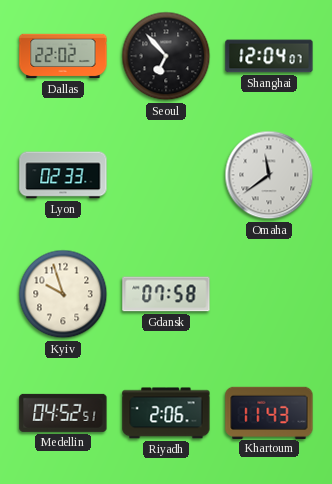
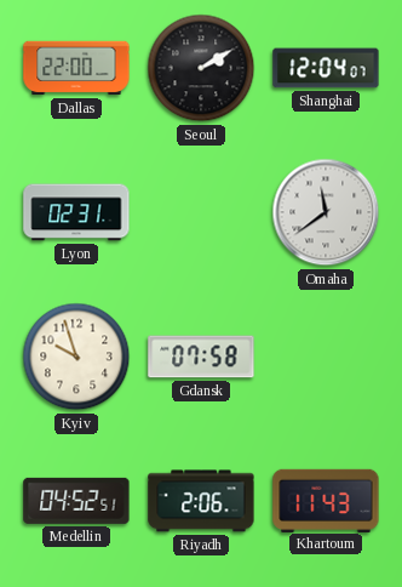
Dallas: 22:02 -> 22:00
Seoul: 6:53 -> 2:10
Lyon: 02:33 -> 02:31
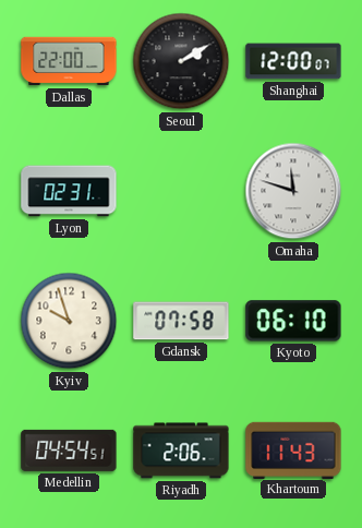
Shanghai: 12:04 -> 12:00
Omaha: 11:39 -> 11:48
Kyoto: none -> 06:10
Medellin: 04:52 -> 04:54
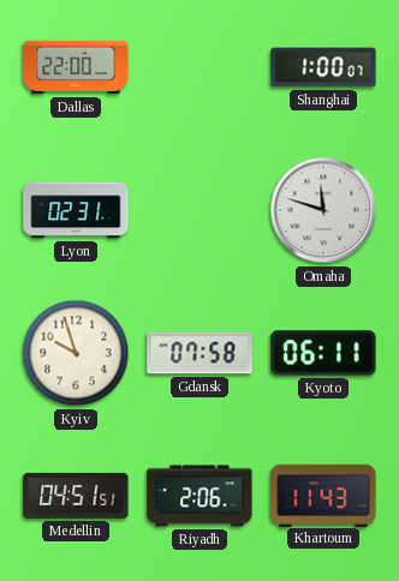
Seoul: 2:10 -> none
Shanghai: 12:00 -> 1:00
Kyoto: 06:10 -> 06:11
Medellin: 04:54 -> 04:51
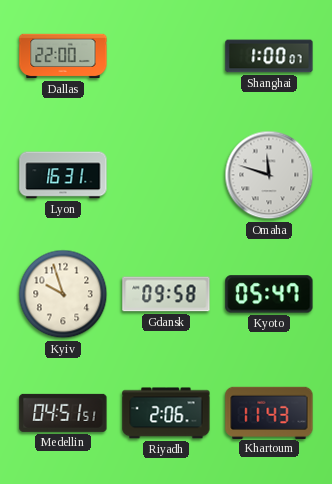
Lyon: 02:31 -> 16:31
Gdansk: 07:58 -> 09:58
Kyoto: 06:11 -> 05:47
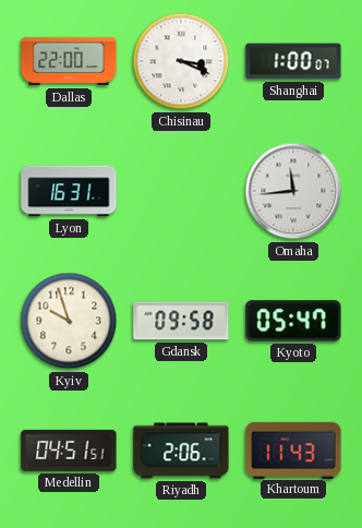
Chisinau: none -> 3:19
Omaha: 11:48 -> 11:44
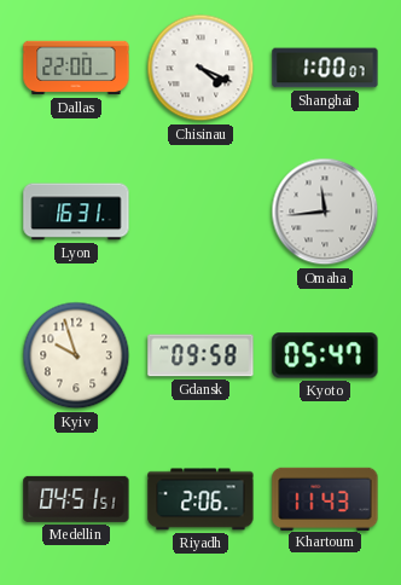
Chisinau: 3:19 -> 4:19
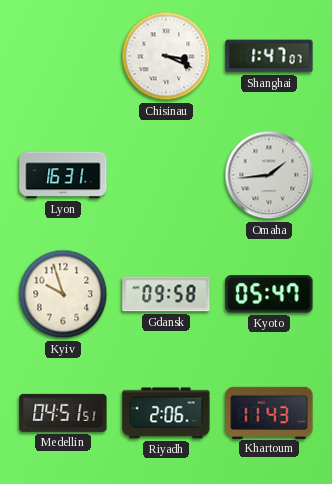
Dallas: 22:00 -> none
Chisinau: 4:19 -> 3:19
Shanghai: 1:00 -> 1:47
Omaha: 11:44 -> 1:44
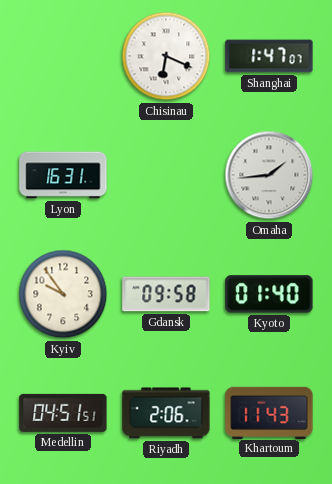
Chisinau: 3:19 -> 6:19
Kyiv: 9:57 -> 9:54
Kyoto: 05:47 -> 01:40
